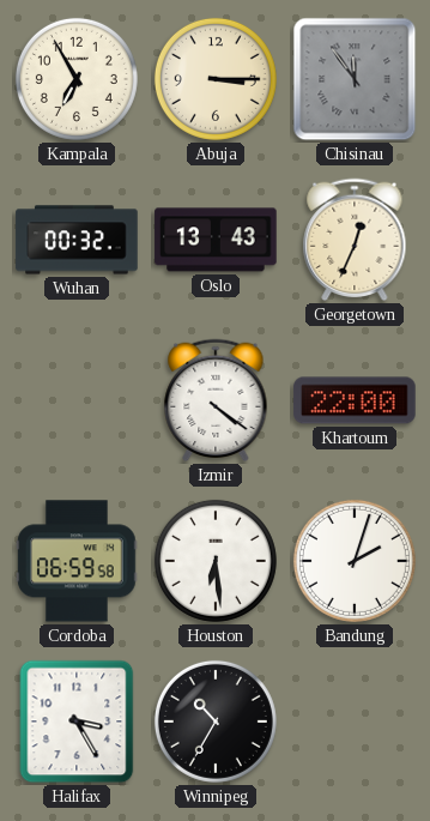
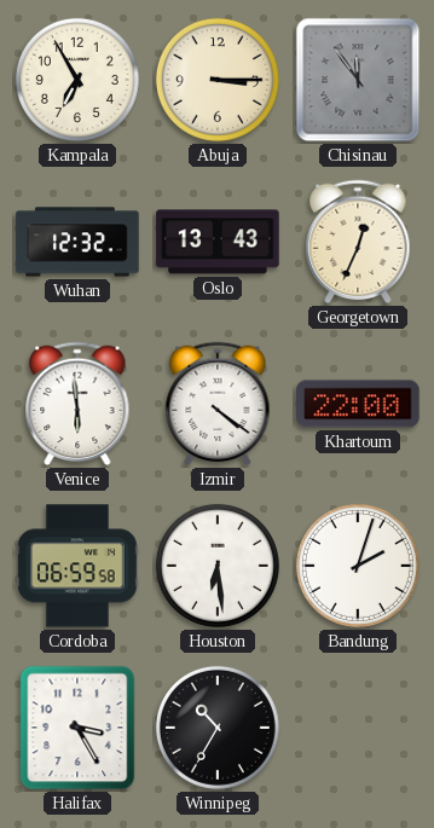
Wuhan: 00:32 -> 12:32
Venice: none -> 5:59
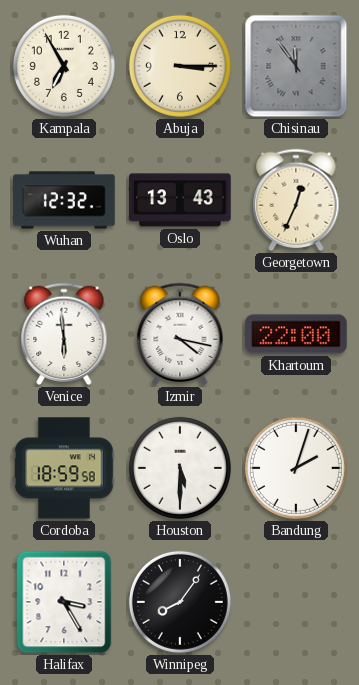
Izmir: 4:21 -> 4:17
Cordoba: 06:59 -> 18:59
Houston: 6:29 -> 5:30
Winnipeg: 10:35 -> 8:06
